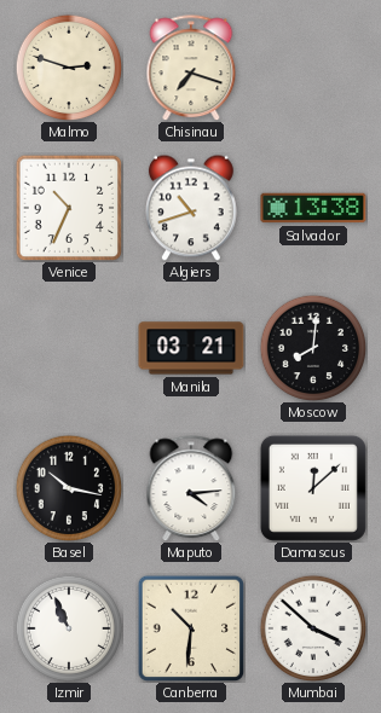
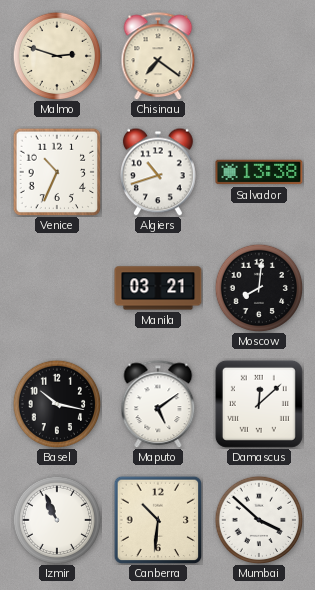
Chisinau: 7:18 -> 7:21
Maputo: 4:14 -> 5:09
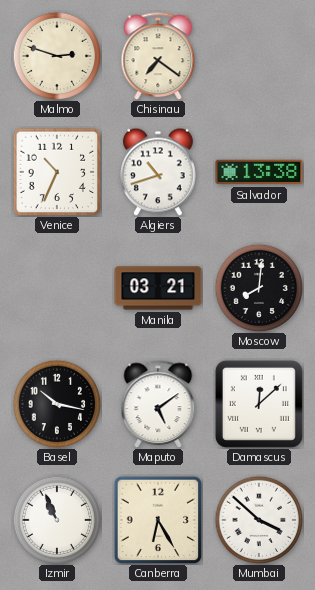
Canberra: 10:31 -> 6:25
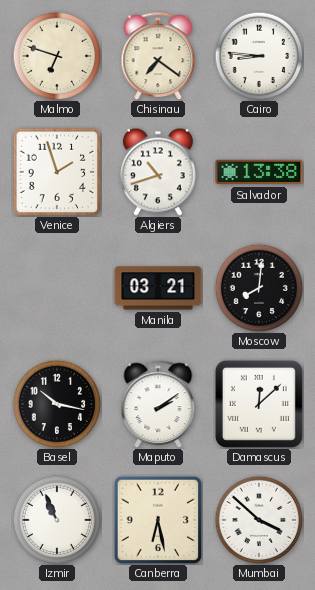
Malmo: 2:48 -> 6:48
Cairo: none -> 8:46
Venice: 10:34 -> 1:57
Maputo: 5:09 -> 2:09
Canberra: 6:25 -> 6:28
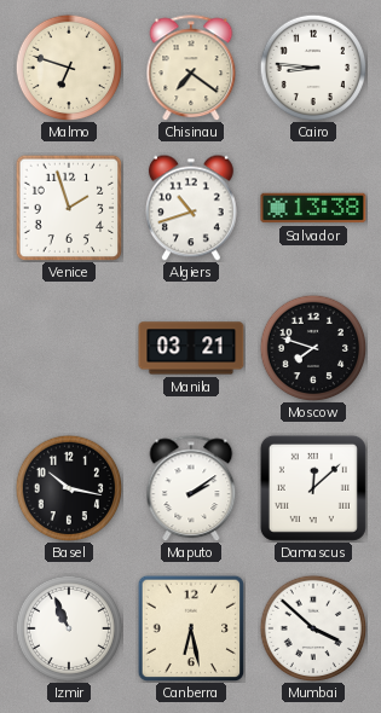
Moscow: 8:01 -> 7:48
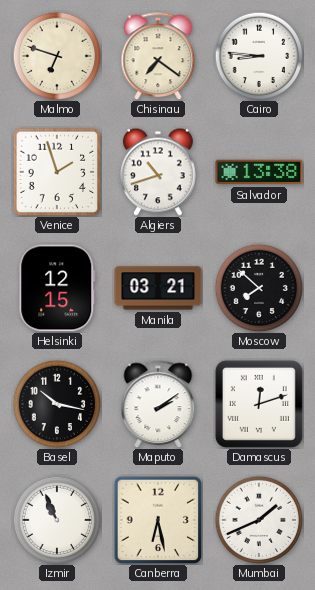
Helsinki: none -> 12:15
Moscow: 7:48 -> 7:52
Damascus: 12:08 -> 12:12
Mumbai: 3:52 -> 1:41
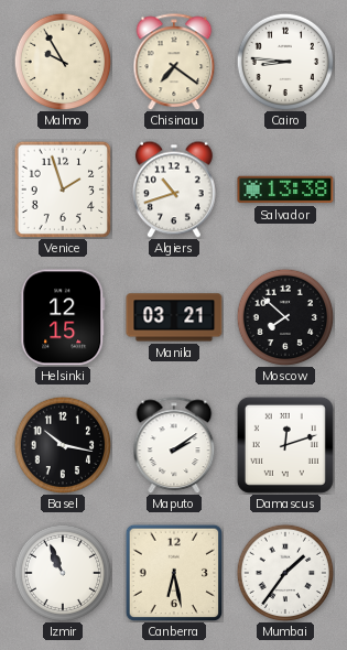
Malmo: 6:48 -> 9:55
Mumbai: 1:41 -> 1:36
